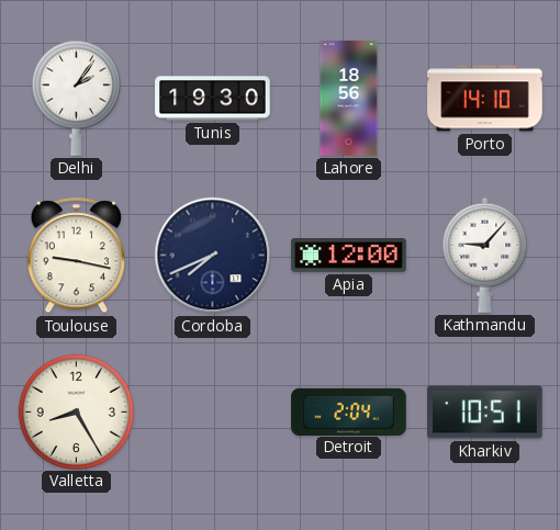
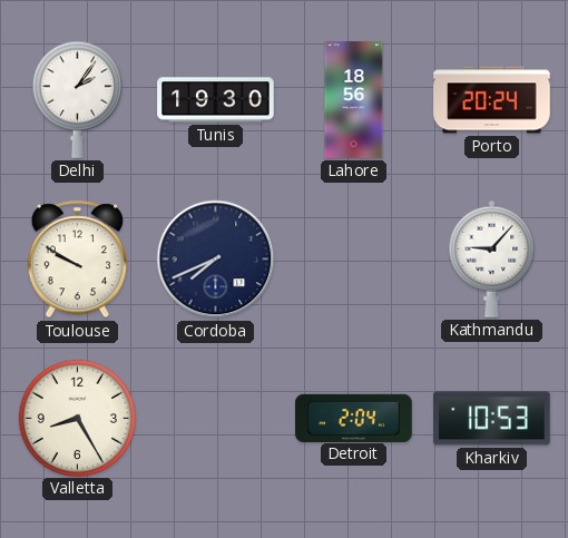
Porto: 14:10 -> 20:24
Toulouse: 9:17 -> 9:50
Apia: 12:00 -> none
Kharkiv: 10:51 -> 10:53
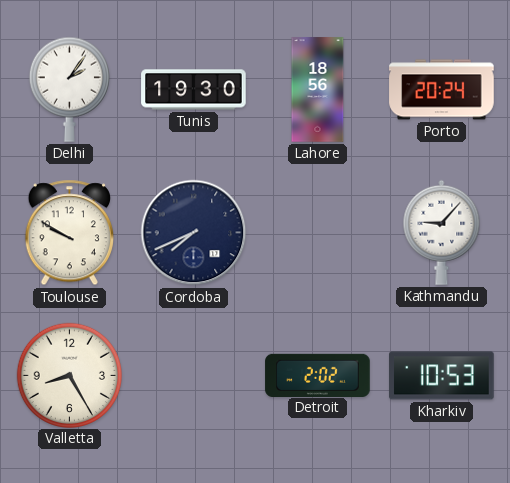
Detroit: 2:04 -> 2:02
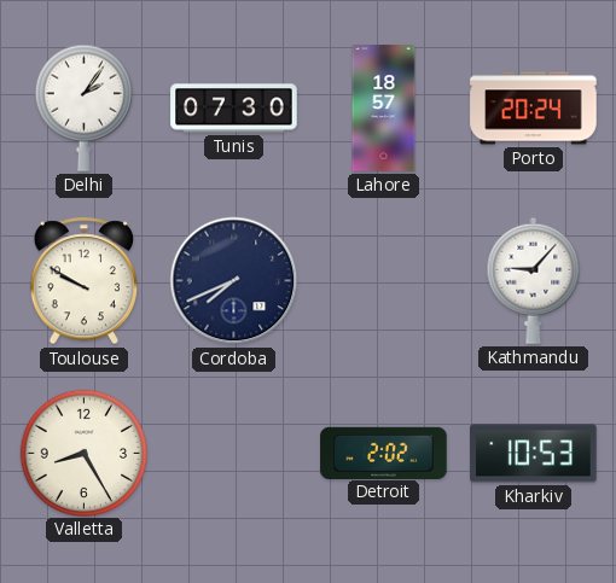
Tunis: 19:30 -> 07:30
Lahore: 18:56 -> 18:57
